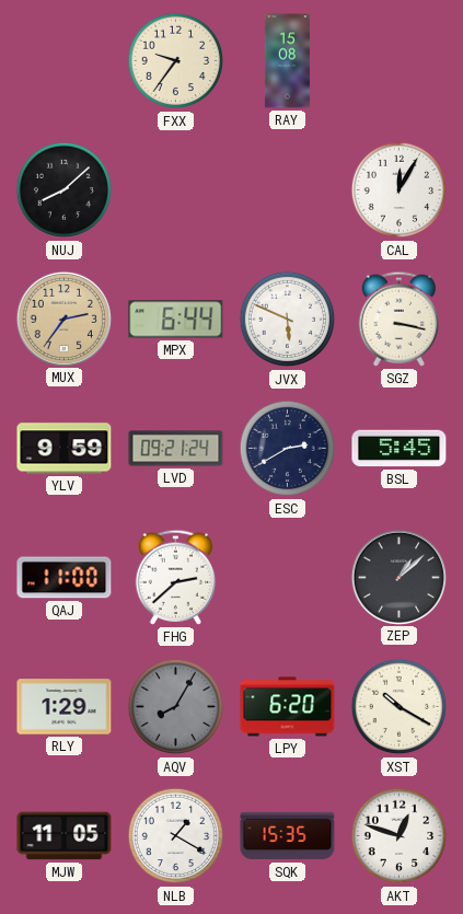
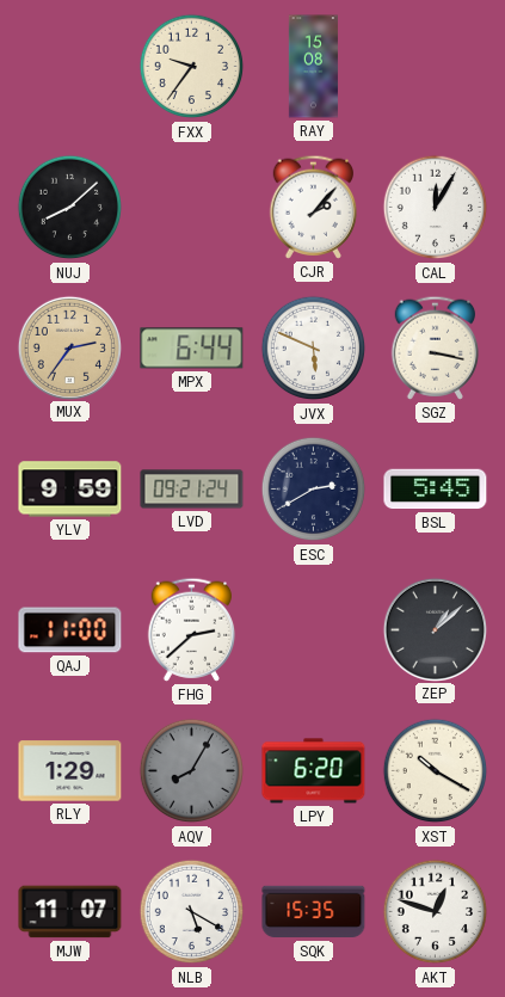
CJR: none -> 2:07
MJW: 11:05 -> 11:07
NLB: 1:20 -> 5:20
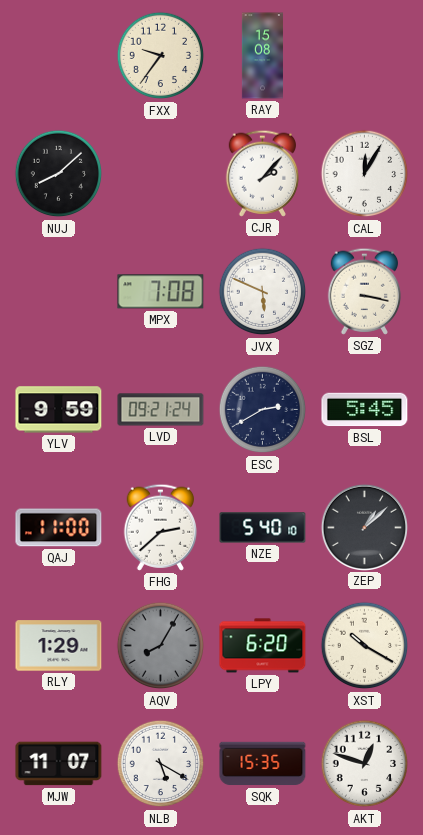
MUX: 2:36 -> none
MPX: 6:44 -> 7:08
NZE: none -> 5:40
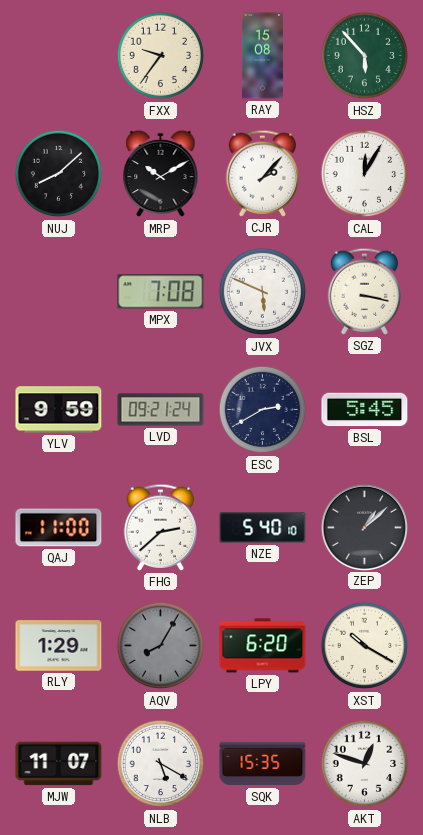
HSZ: none -> 5:53
MRP: none -> 10:10
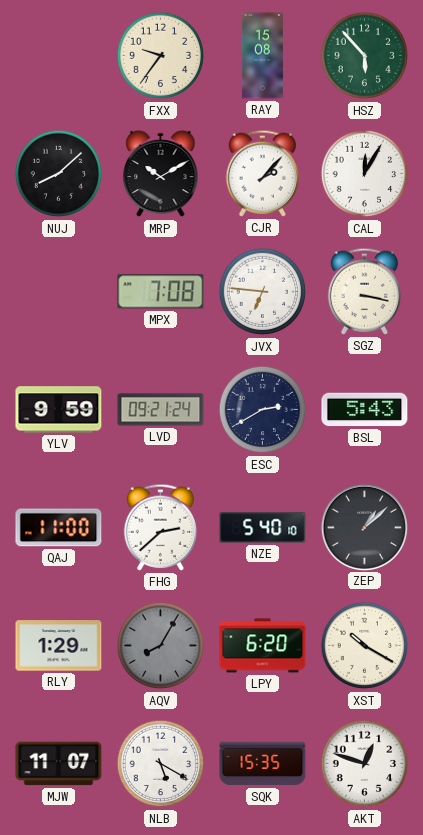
JVX: 5:49 -> 6:46
BSL: 5:45 -> 5:43
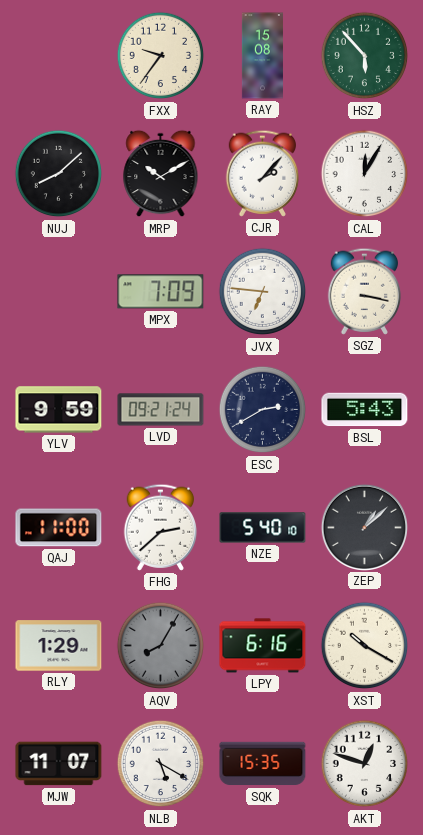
MPX: 7:08 -> 7:09
LPY: 6:20 -> 6:16
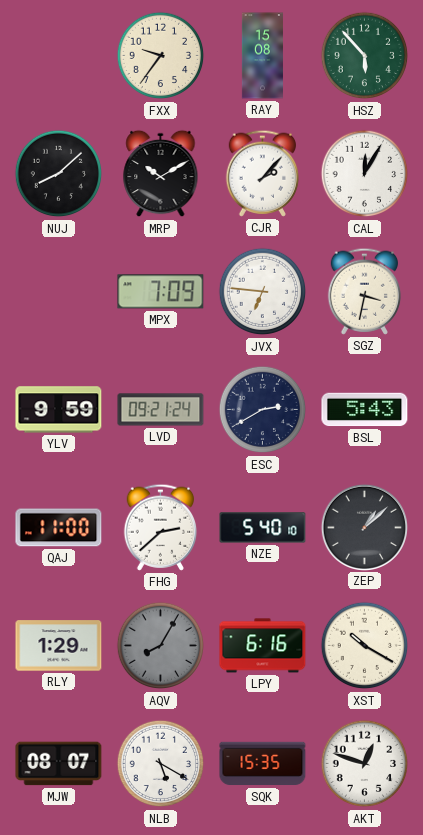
SGZ: 3:17 -> 3:32
MJW: 11:07 -> 08:07
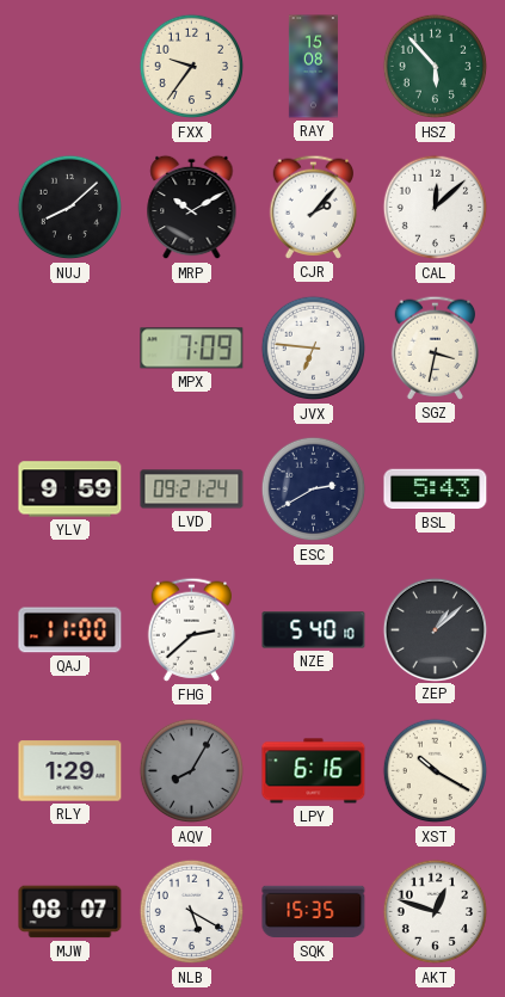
CAL: 12:05 -> 12:08
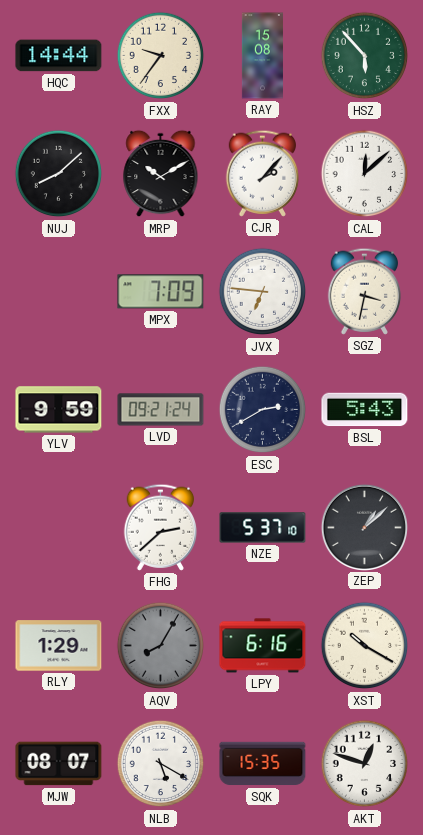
HQC: none -> 14:44
QAJ: 11:00 -> none
NZE: 5:40 -> 5:37
